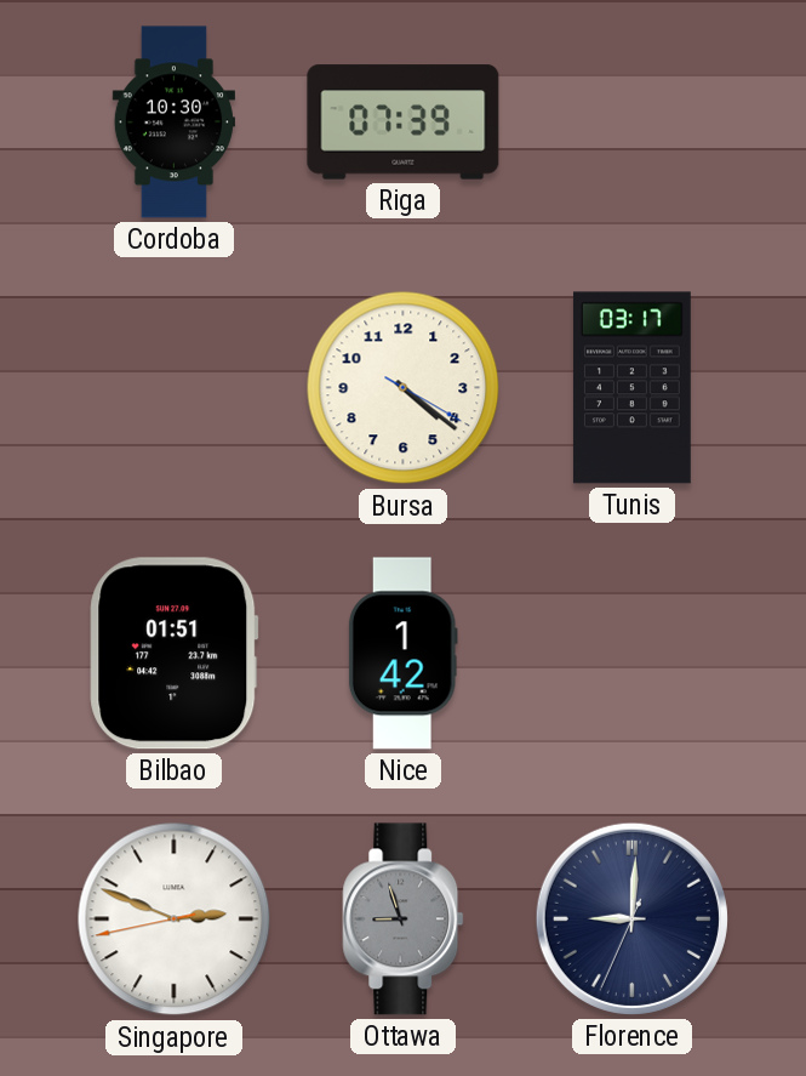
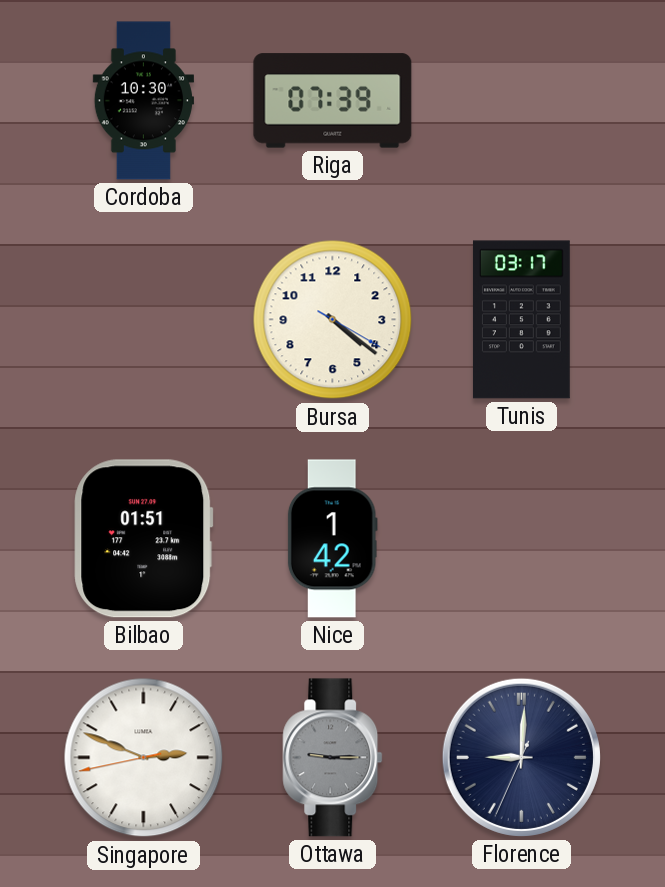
Ottawa: 8:57 -> 9:15
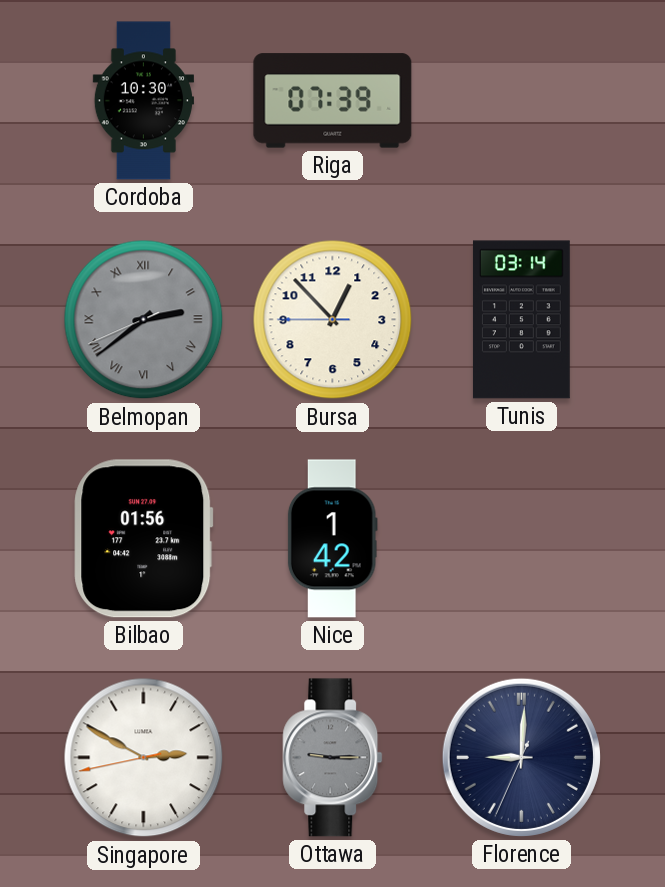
Belmopan: none -> 2:38
Bursa: 4:21 -> 12:52
Tunis: 03:17 -> 03:14
Bilbao: 01:51 -> 01:56
Singapore: 2:48 -> 2:49
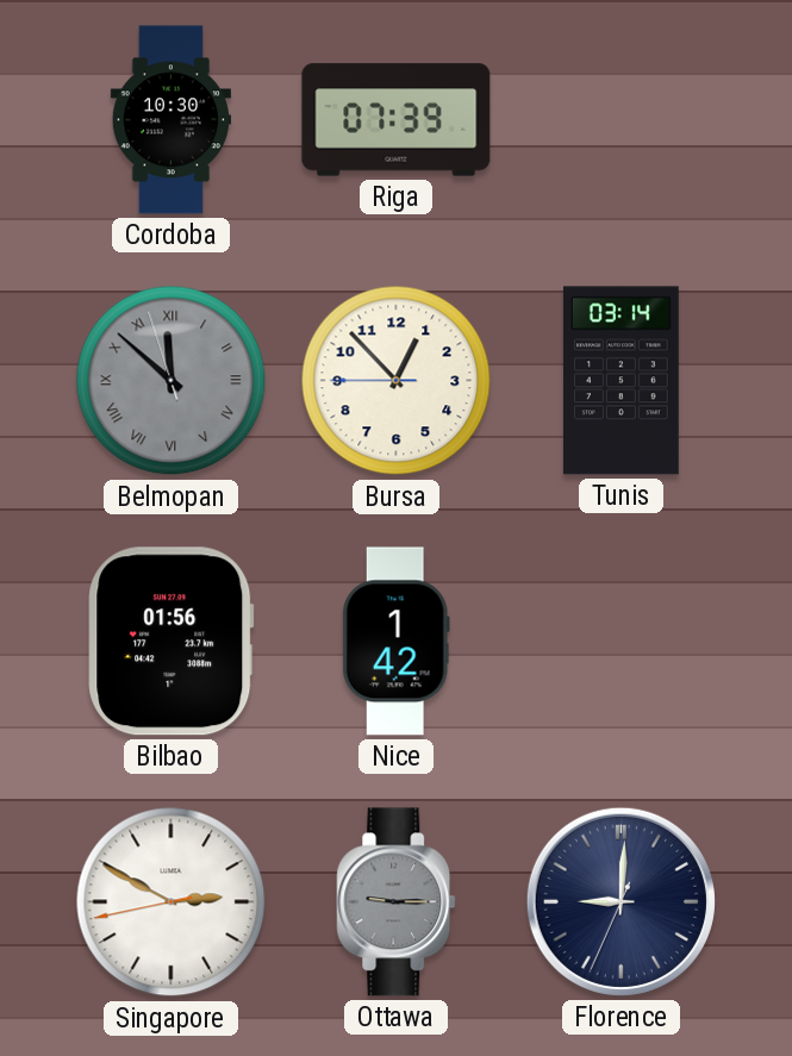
Belmopan: 2:38 -> 11:51
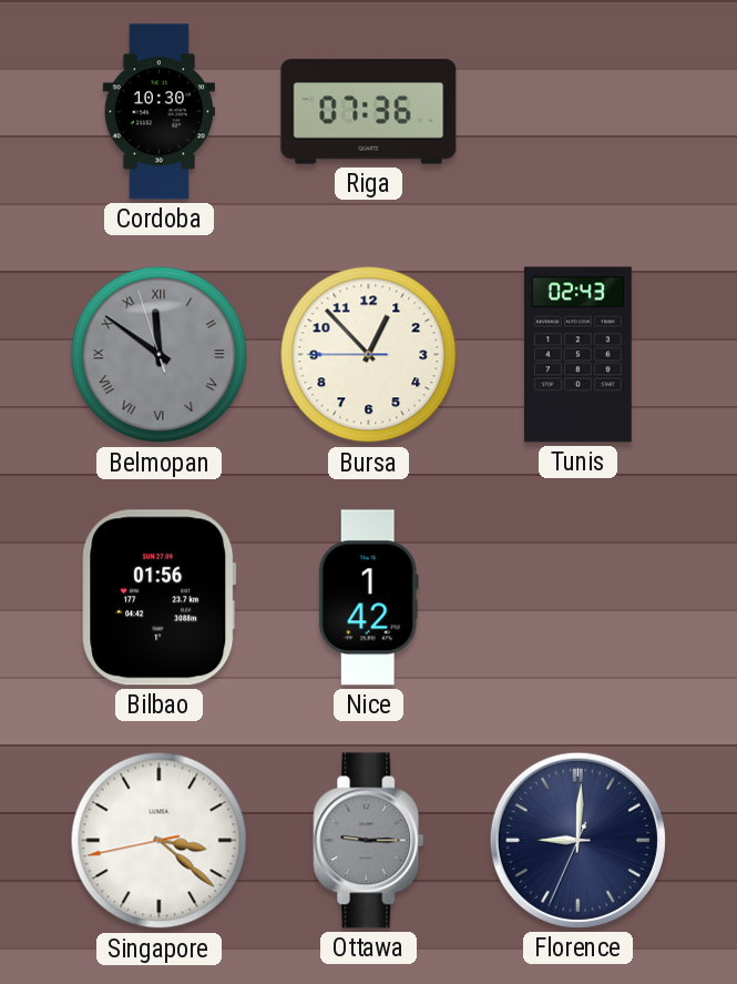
Riga: 07:39 -> 07:36
Belmopan: 11:51 -> 11:50
Tunis: 03:14 -> 02:43
Singapore: 2:49 -> 3:21
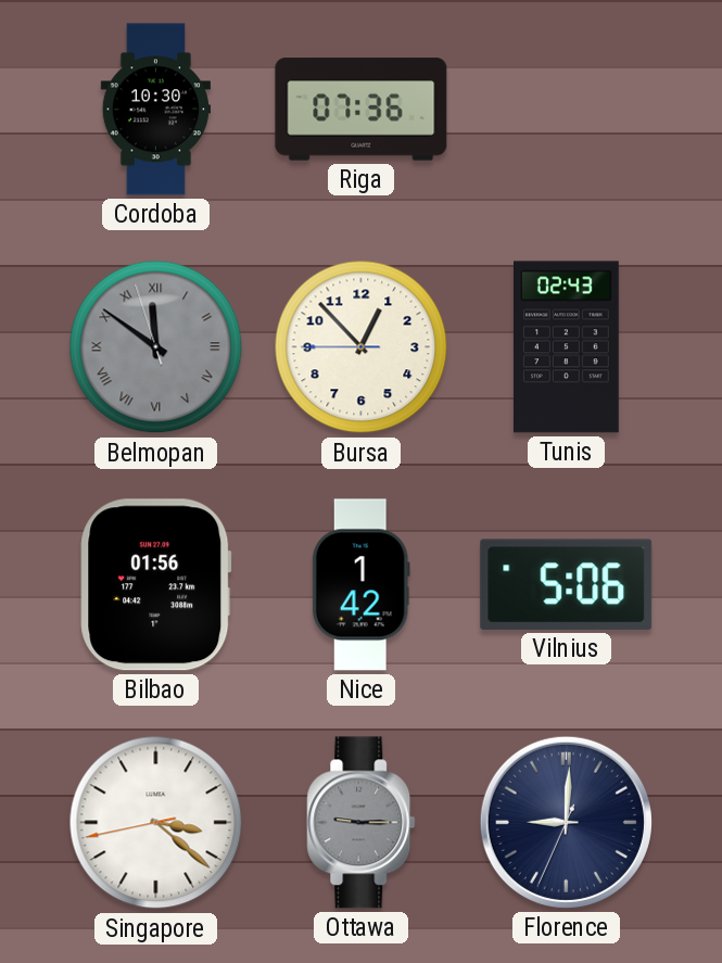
Vilnius: none -> 5:06
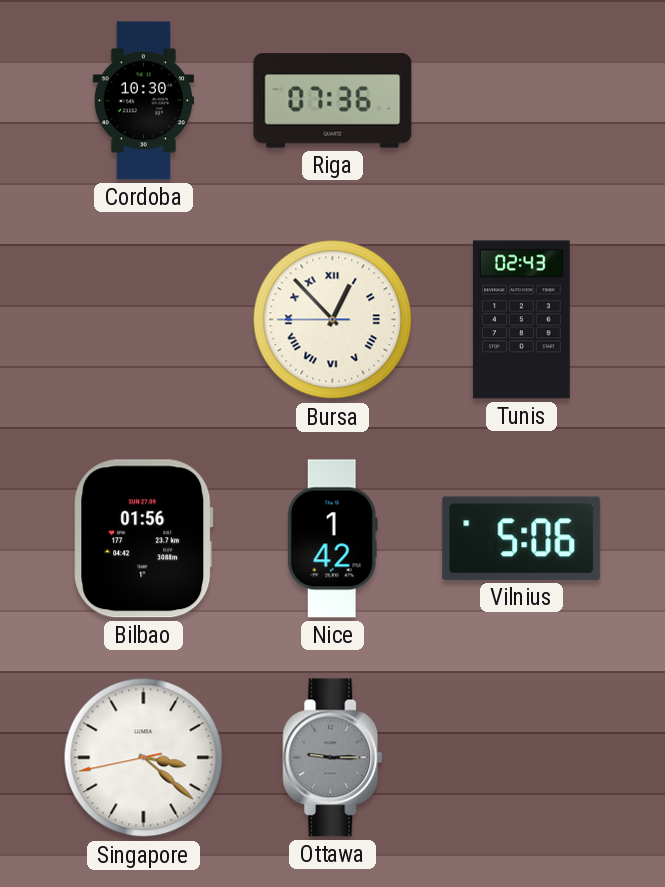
Belmopan: 11:50 -> none
Bursa numerals: Arabic -> Roman
Florence: 9:00 -> none
